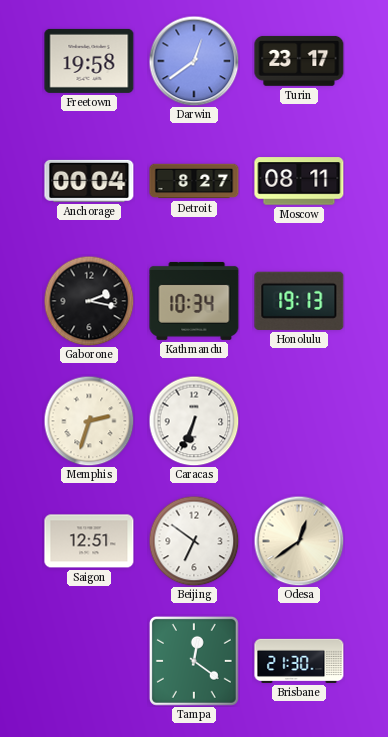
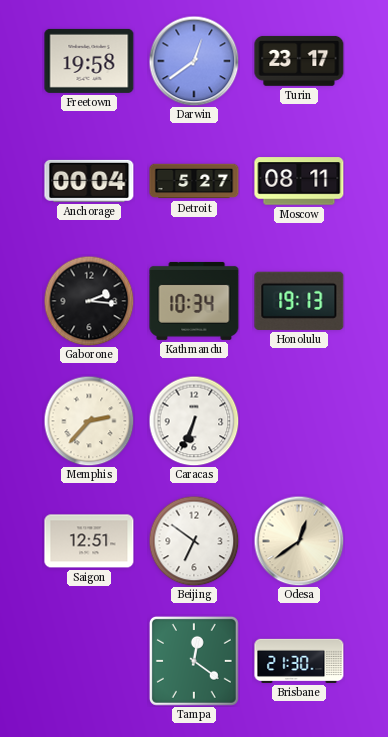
Detroit: 8:27 -> 5:27
Gaborone: 2:17 -> 2:16
Memphis: 2:33 -> 2:37
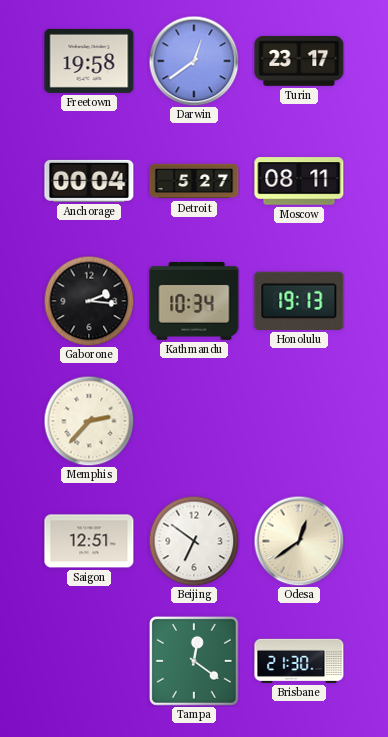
Caracas: 6:34 -> none
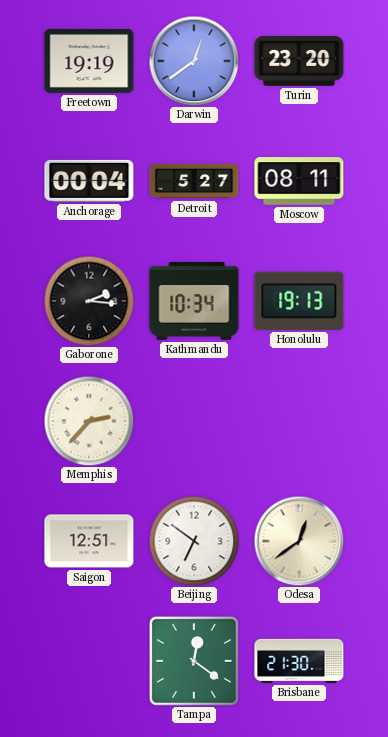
Freetown: 19:58 -> 19:19
Turin: 23:17 -> 23:20
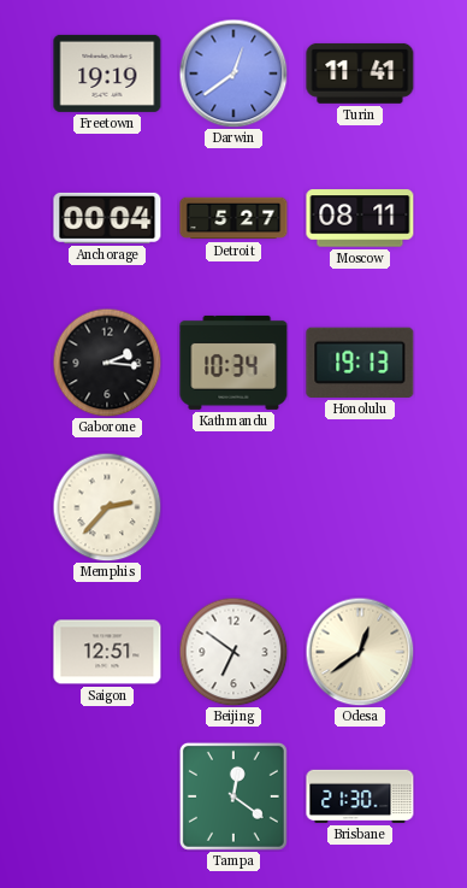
Turin: 23:20 -> 11:41
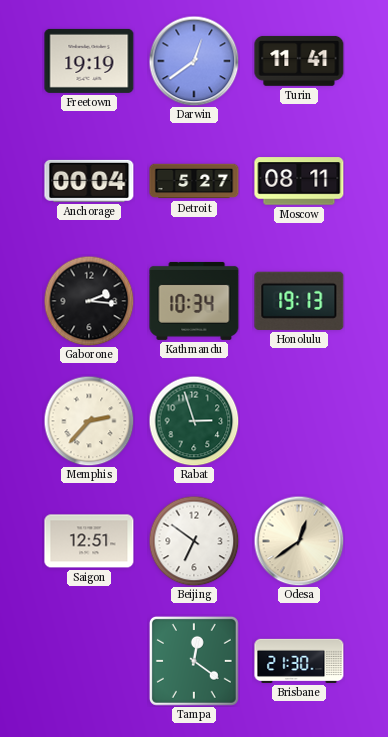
Rabat: none -> 2:57
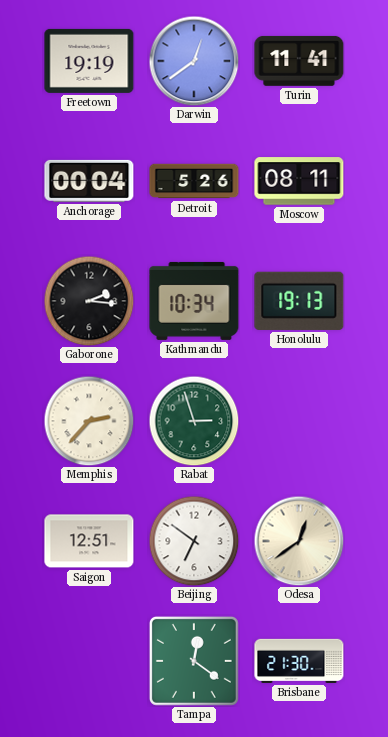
Detroit: 5:27 -> 5:26
